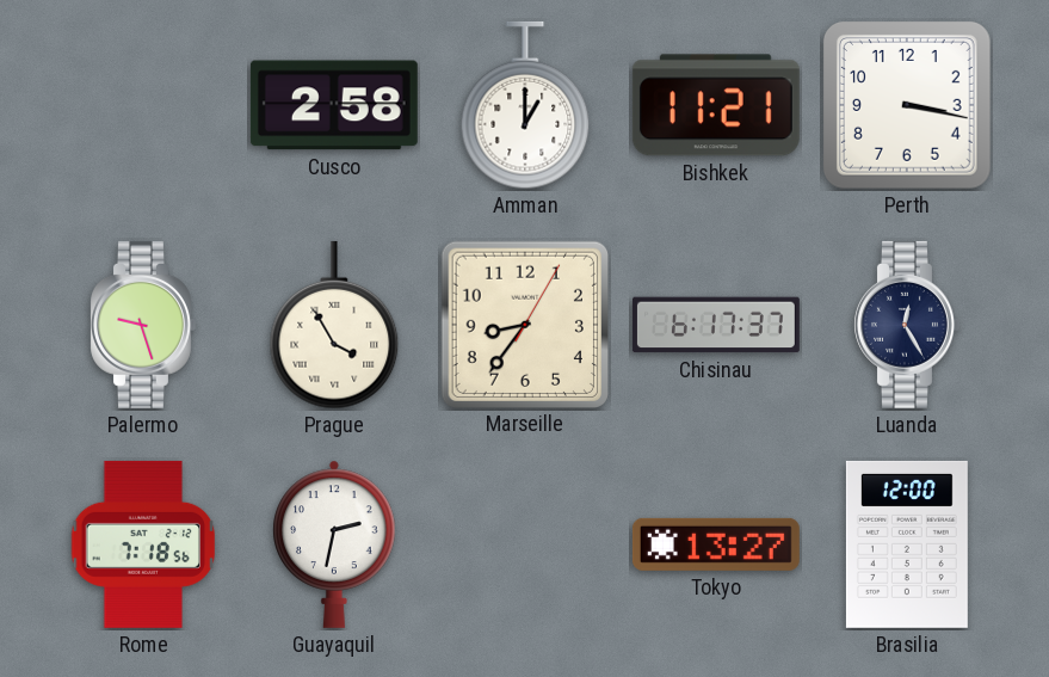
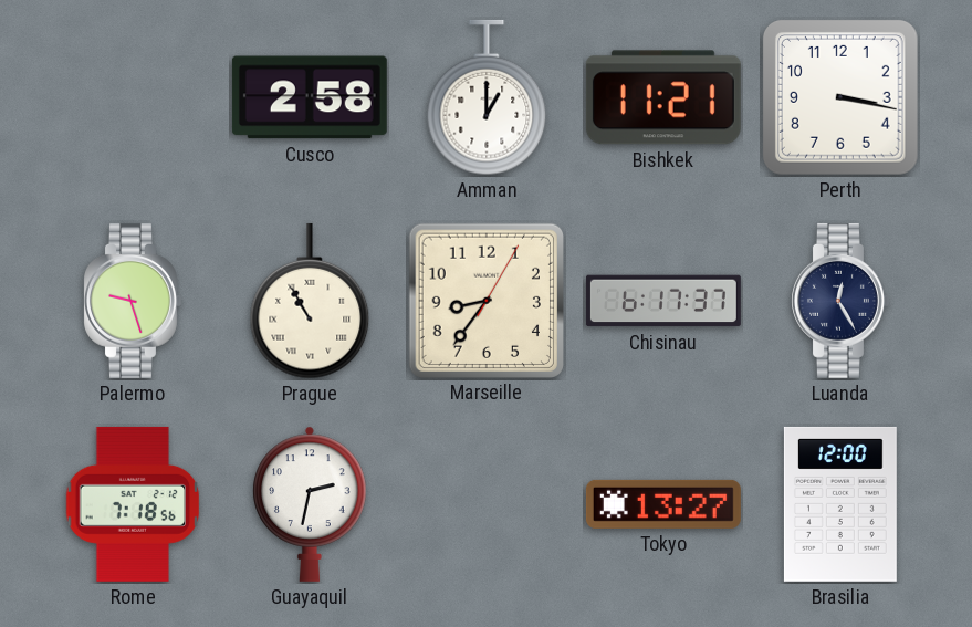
Prague: 3:55 -> 10:55
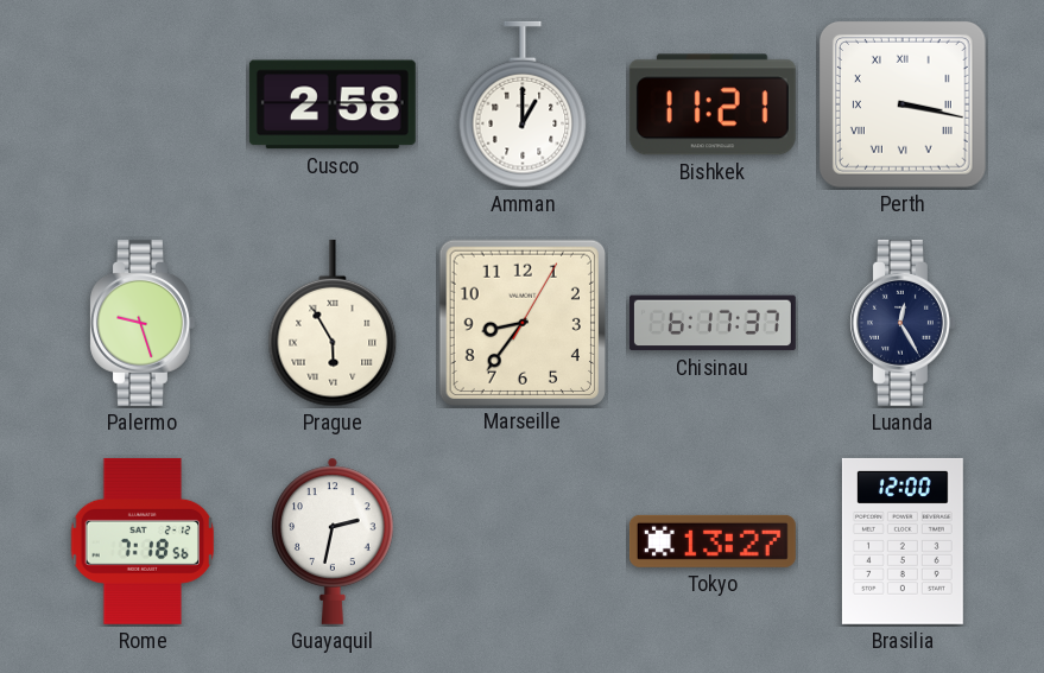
Perth numerals: Arabic -> Roman
Prague: 10:55 -> 5:55
